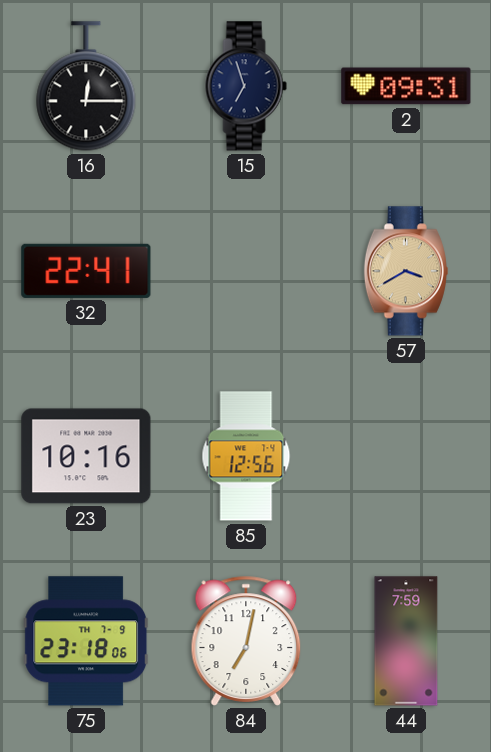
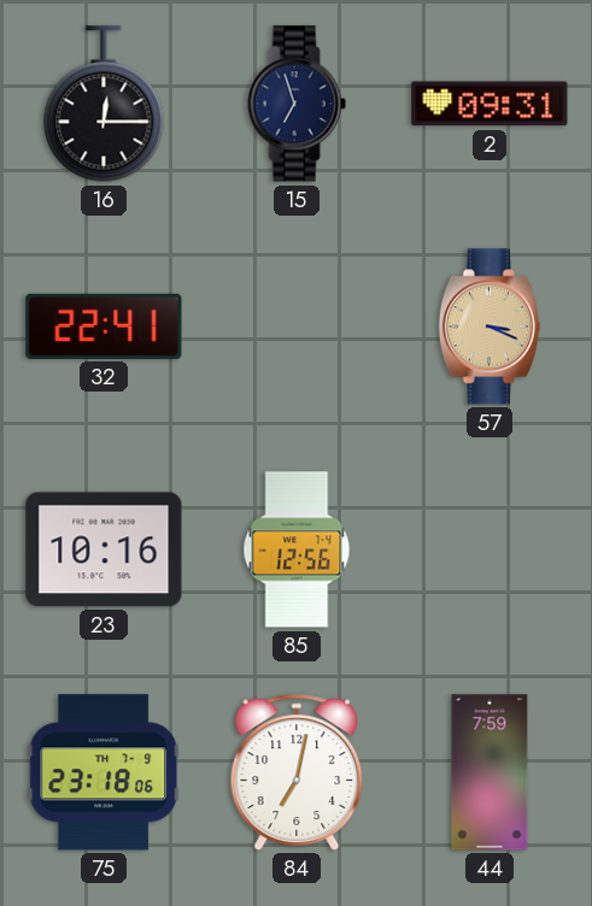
57: 3:40 -> 3:19
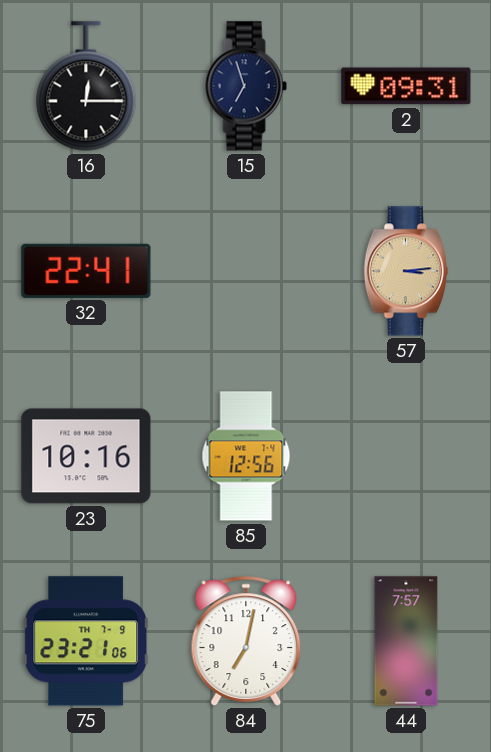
57: 3:19 -> 3:14
75: 23:18 -> 23:21
44: 7:59 -> 7:57
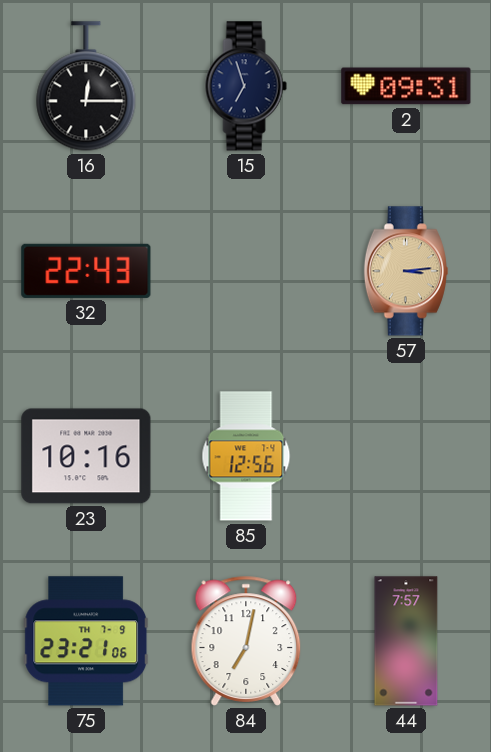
32: 22:41 -> 22:43
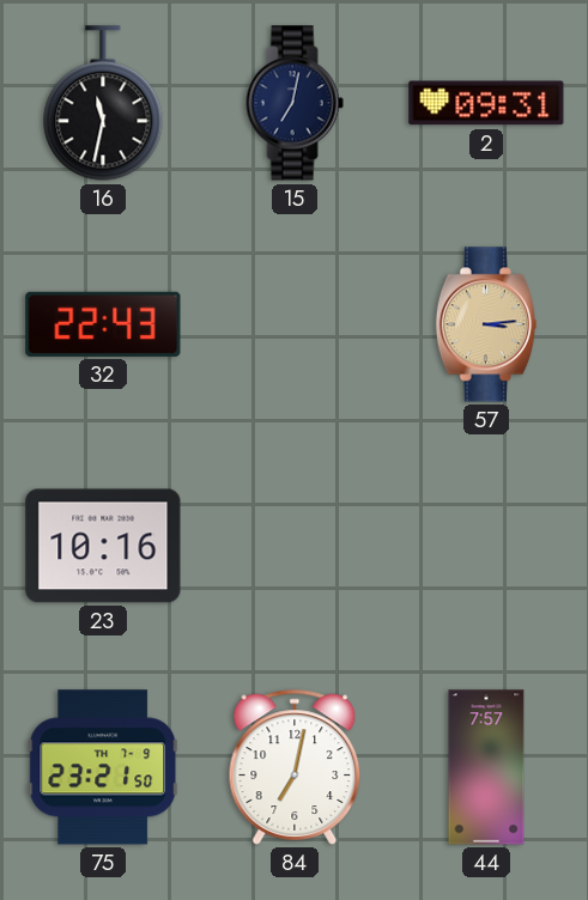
16: 12:15 -> 11:32
15: 6:57 -> 7:02
85: 12:56 -> none
75: 23:21:06 -> 23:21:50
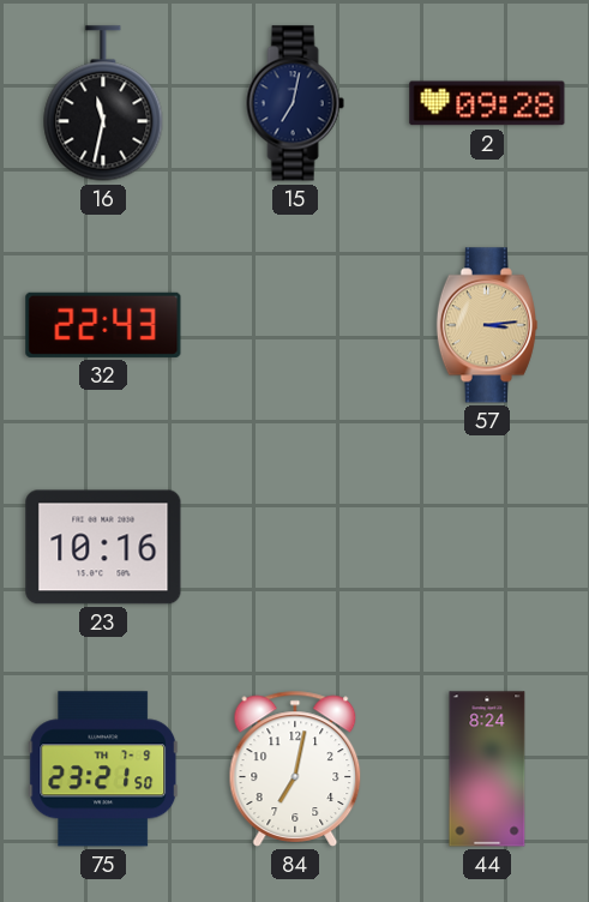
2: 09:31 -> 09:28
44: 7:57 -> 8:24
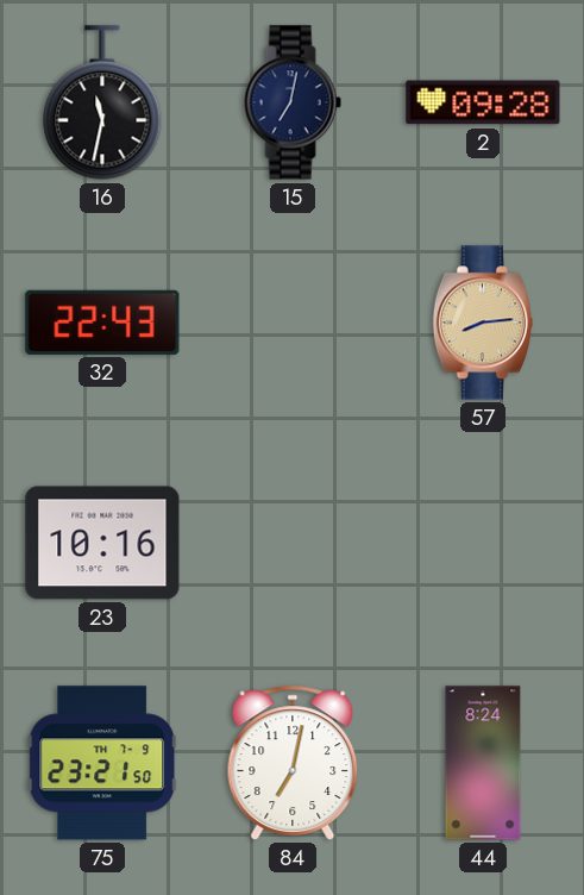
57: 3:14 -> 8:14
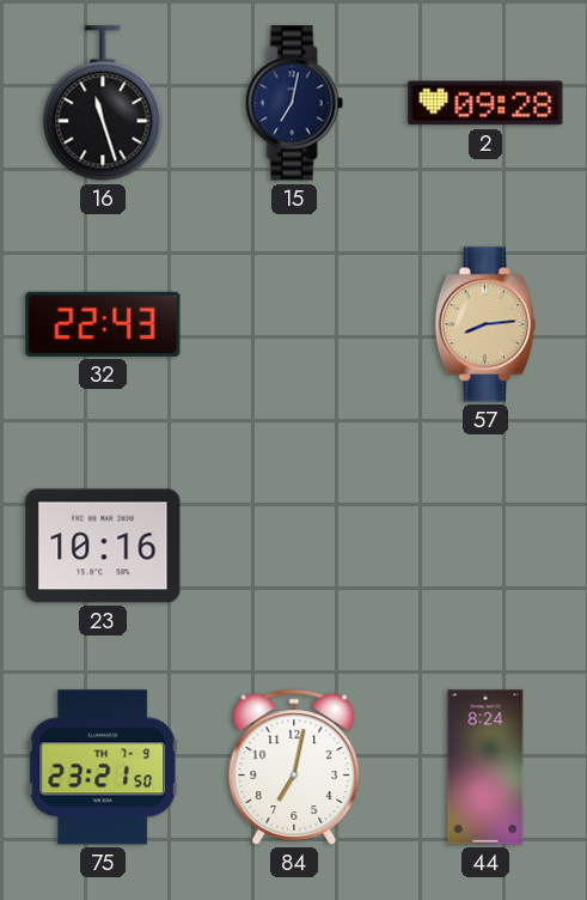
16: 11:32 -> 11:27
